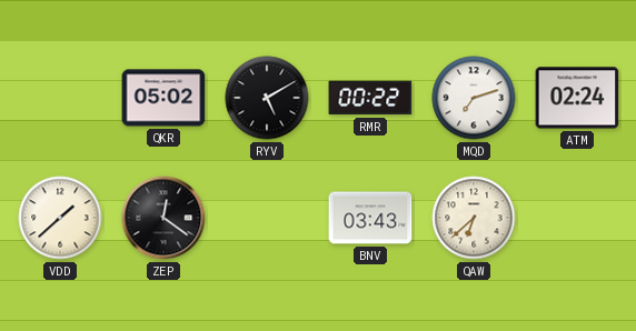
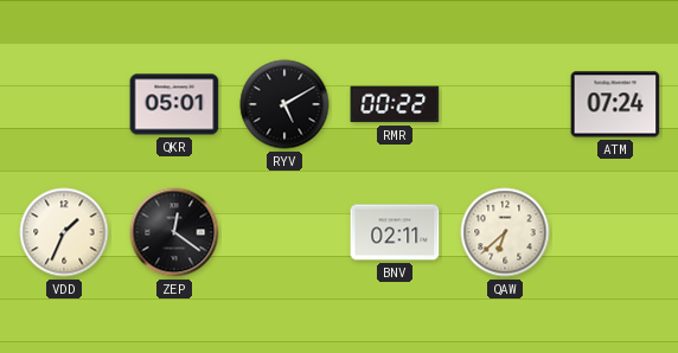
QKR: 05:02 -> 05:01
MQD: 7:12 -> none
ATM: 02:24 -> 07:24
VDD: 1:38 -> 1:34
BNV: 03:43 -> 02:11
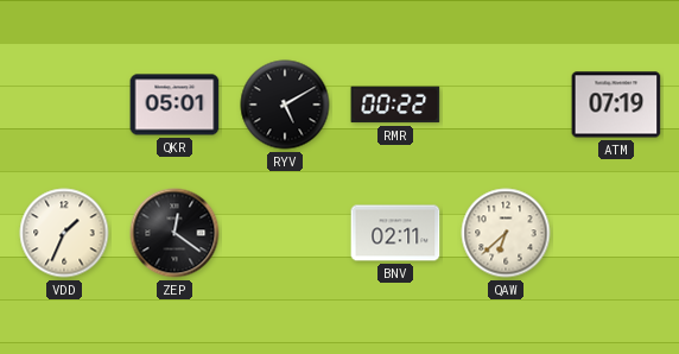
ATM: 07:24 -> 07:19
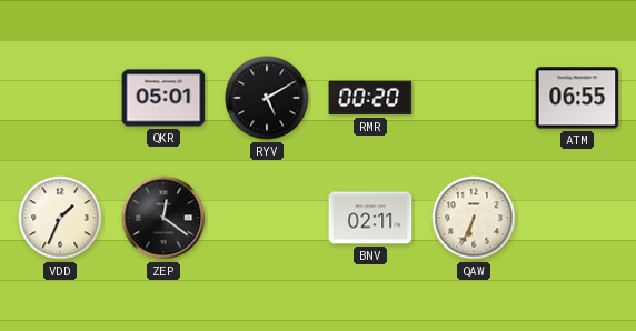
RMR: 00:22 -> 00:20
ATM: 07:19 -> 06:55
QAW: 6:38 -> 6:34
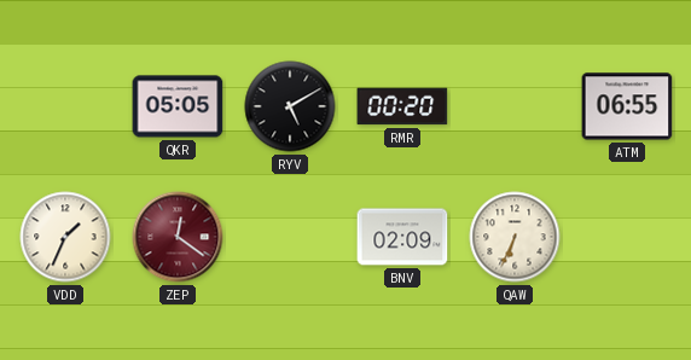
QKR: 05:01 -> 05:05
ZEP dial: black -> burgundy
BNV: 02:11 -> 02:09
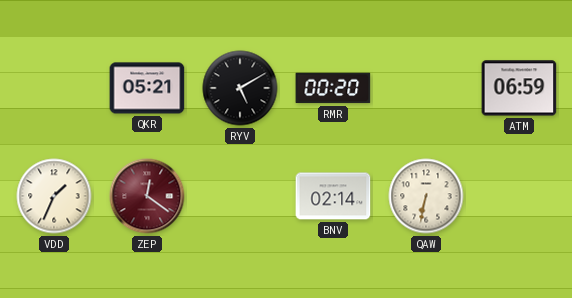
QKR: 05:05 -> 05:21
ATM: 06:55 -> 06:59
BNV: 02:09 -> 02:14
QAW: 6:34 -> 6:32
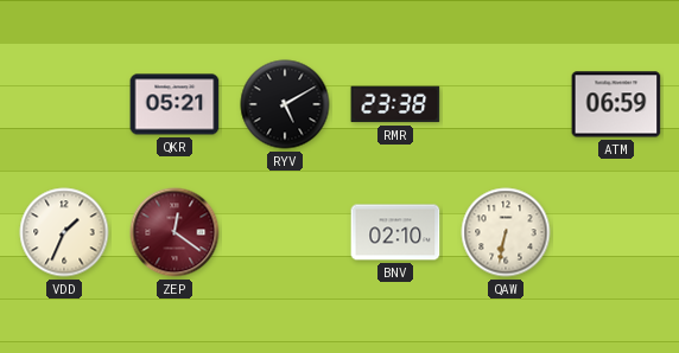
RMR: 00:20 -> 23:38
BNV: 02:14 -> 02:10
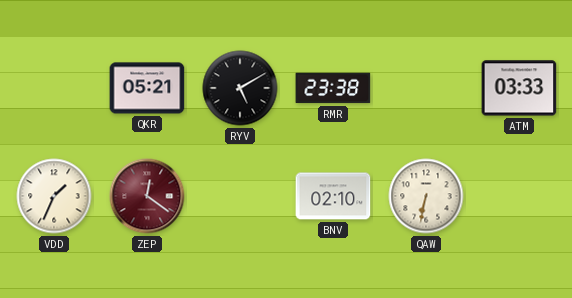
ATM: 06:59 -> 03:33
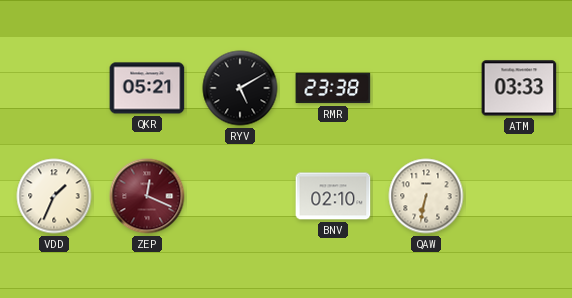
ZEP: 12:21 -> 12:19
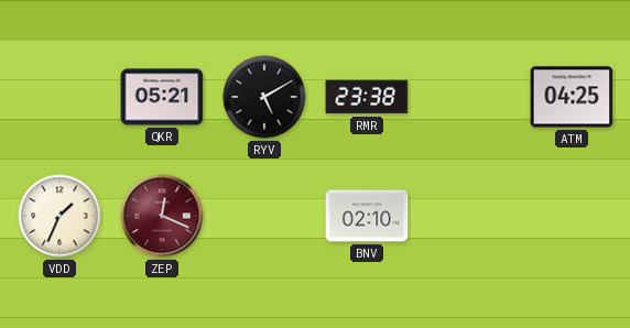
ATM: 03:33 -> 04:25
QAW: 6:32 -> none
